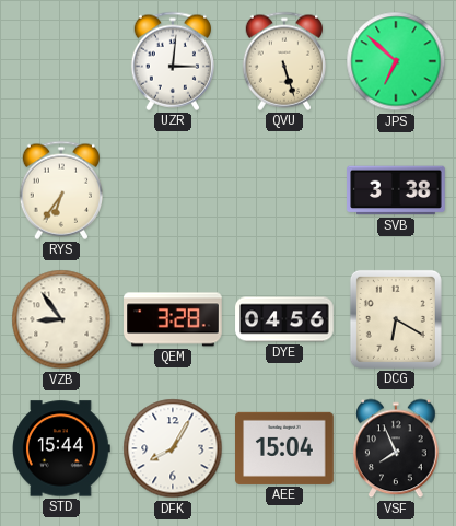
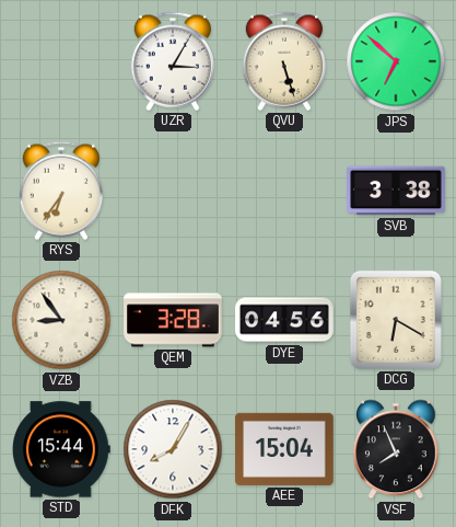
UZR: 3:01 -> 3:05
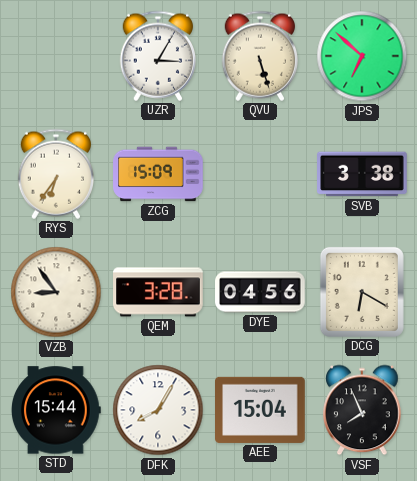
ZCG: none -> 15:09
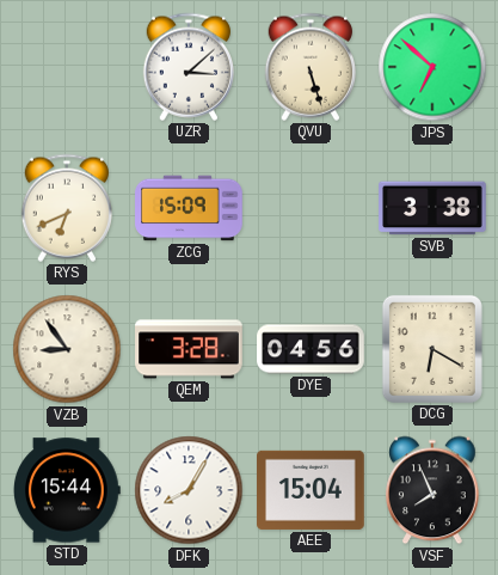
UZR: 3:05 -> 3:08
RYS: 6:36 -> 6:41
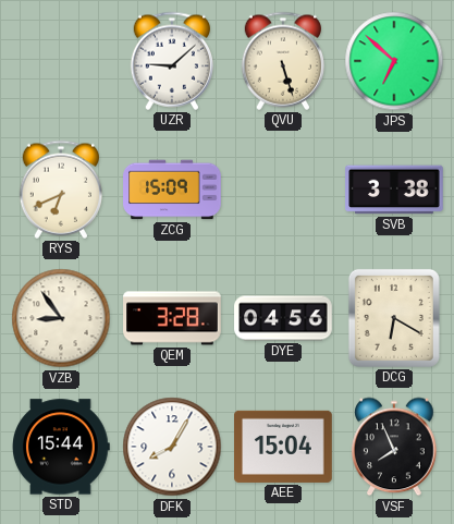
UZR: 3:08 -> 9:08
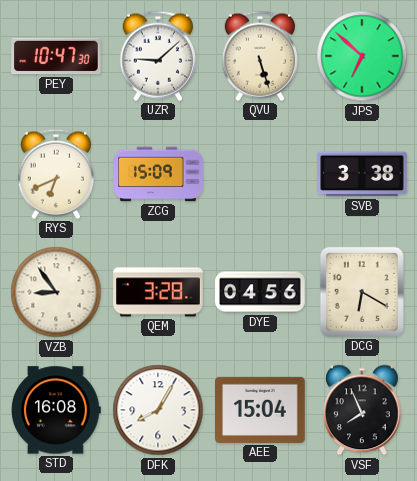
PEY: none -> 10:47
STD: 15:44 -> 16:08
